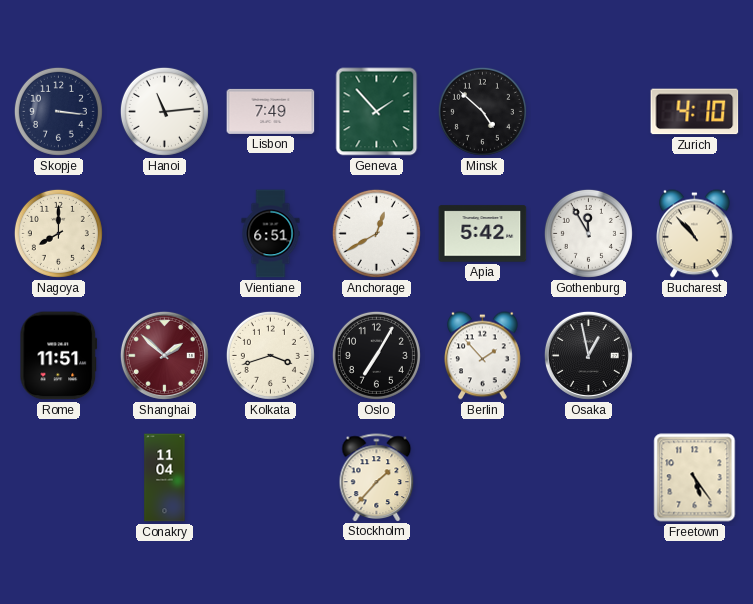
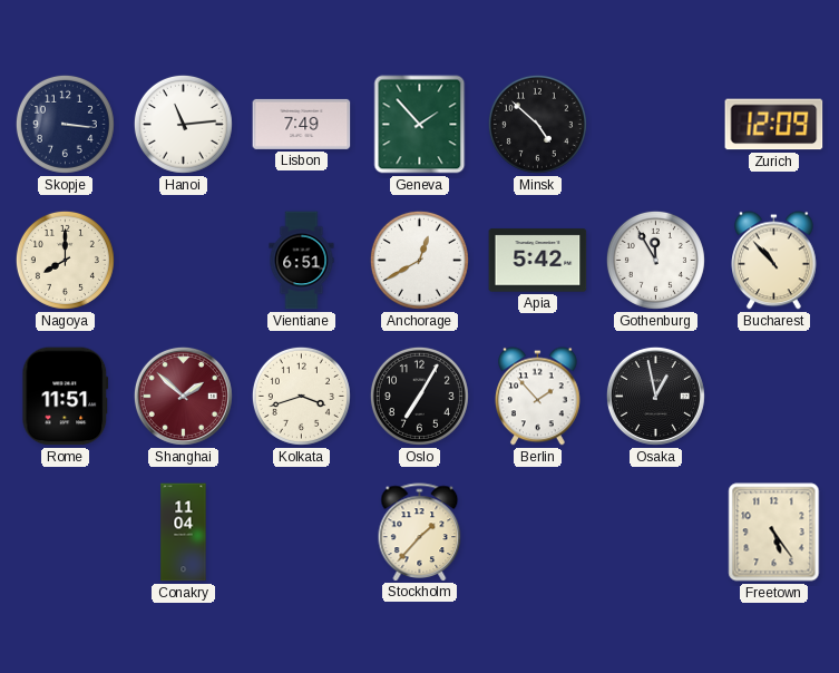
Zurich: 4:10 -> 12:09
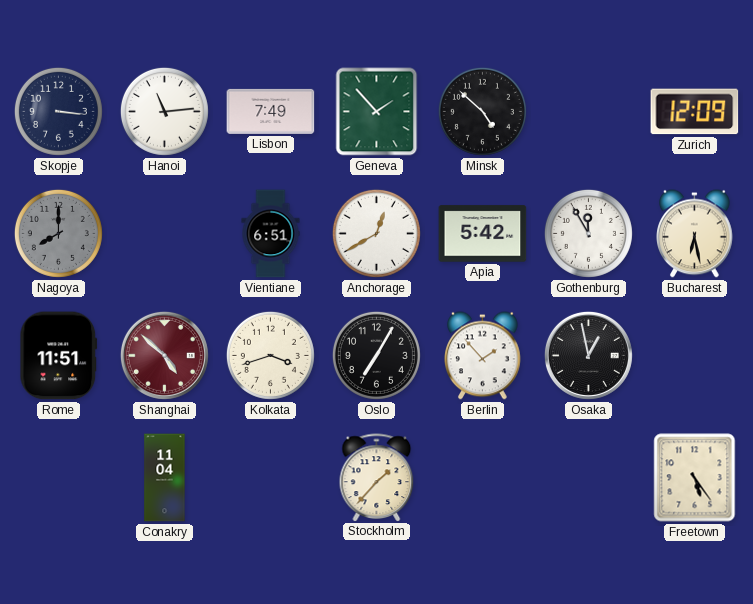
Nagoya dial: cream -> grey
Bucharest: 10:53 -> 6:28
Shanghai: 1:52 -> 4:52
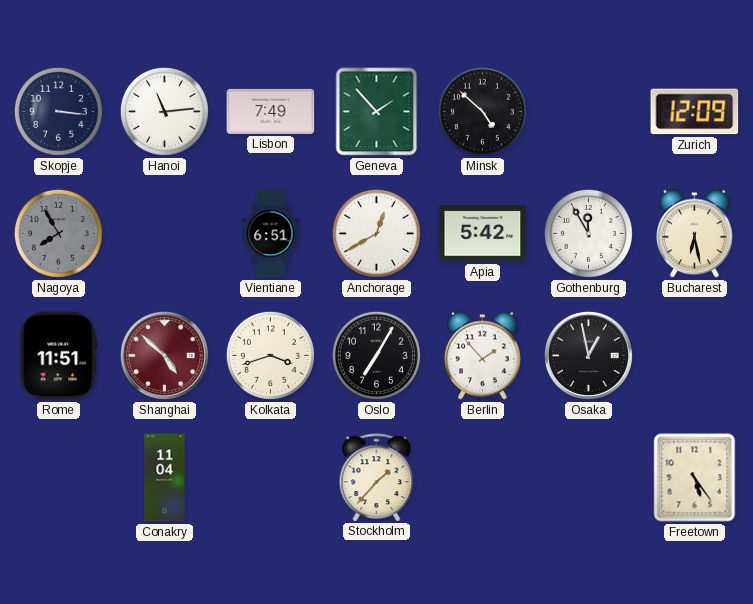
Nagoya: 8:00 -> 7:55
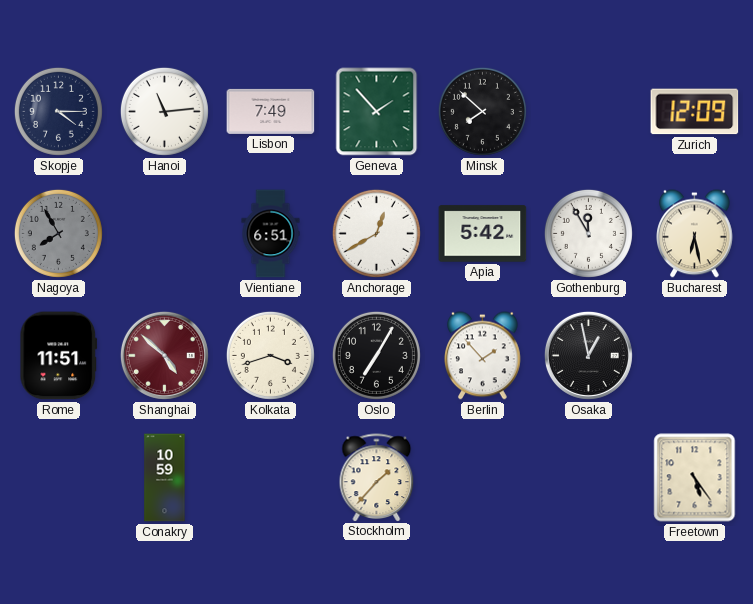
Skopje: 3:16 -> 4:15
Minsk: 4:52 -> 7:52
Conakry: 11:04 -> 10:59
